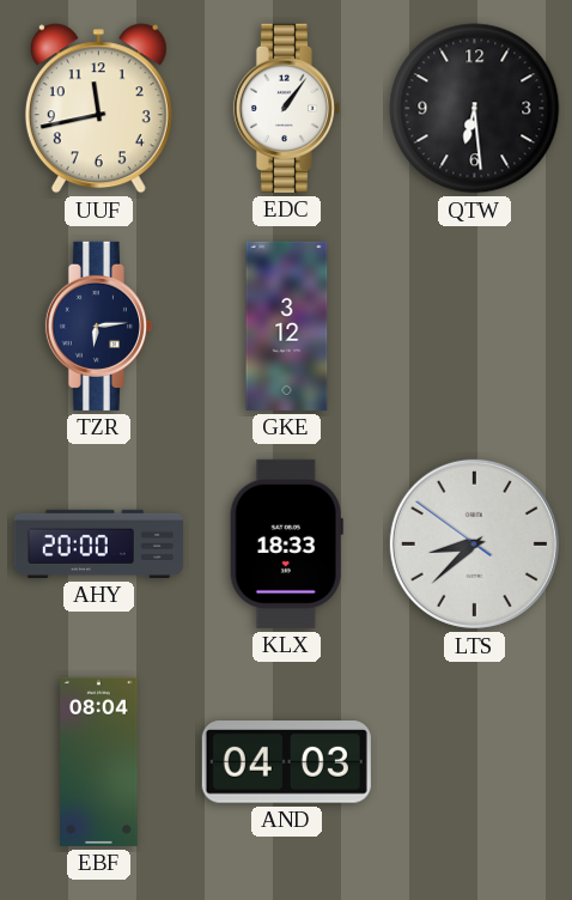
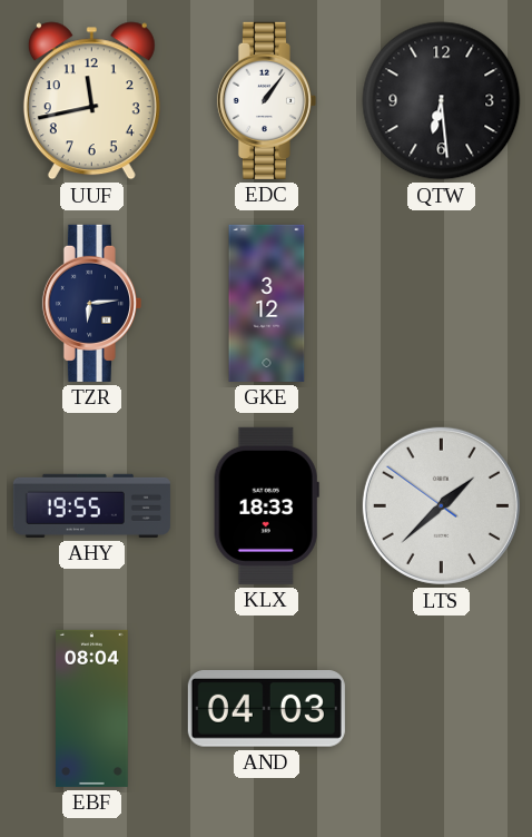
AHY: 20:00 -> 19:55
LTS: 8:37 -> 1:37
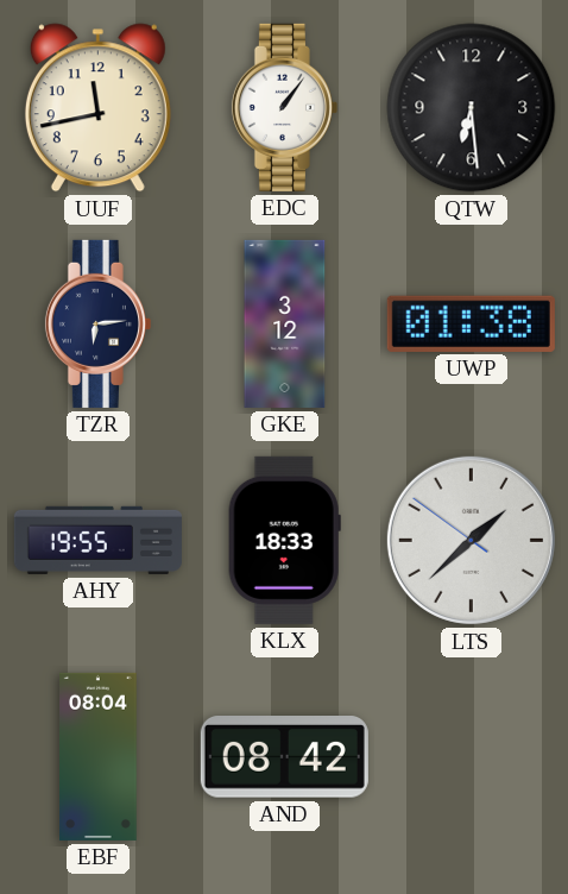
UWP: none -> 01:38
AND: 04:03 -> 08:42
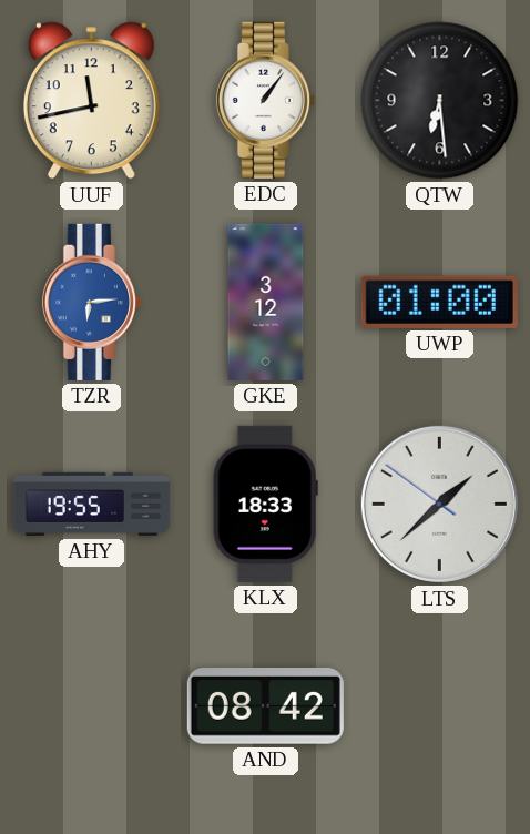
TZR dial: navy -> blue
UWP: 01:38 -> 01:00
EBF: 08:04 -> none
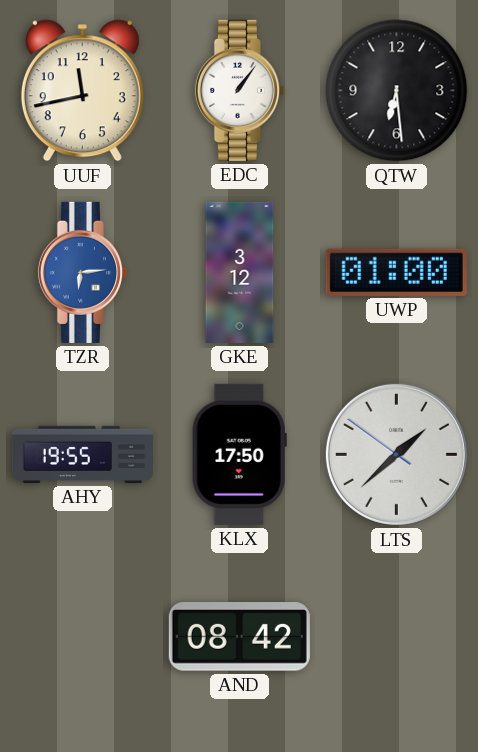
KLX: 18:33 -> 17:50
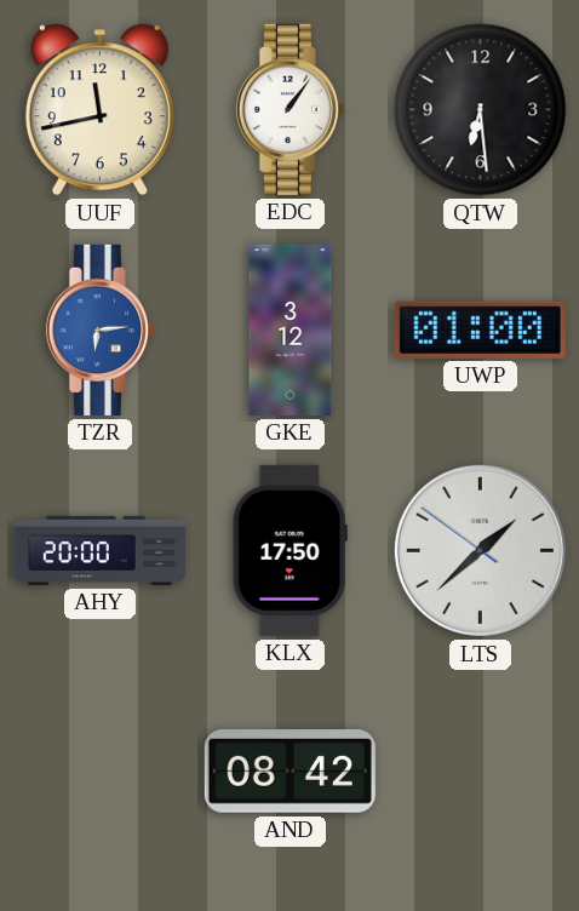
AHY: 19:55 -> 20:00
